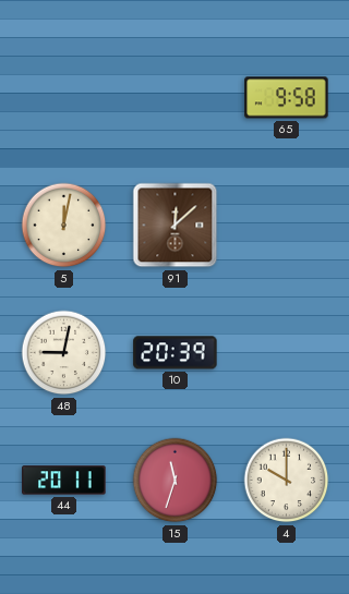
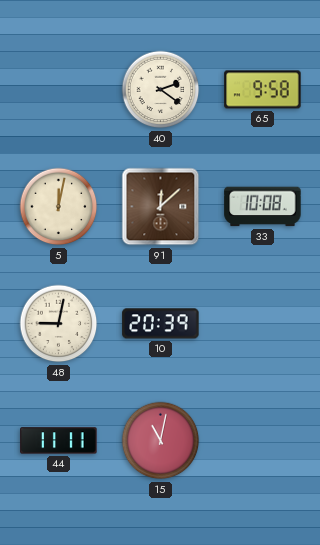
40: none -> 2:21
33: none -> 10:08
44: 20:11 -> 11:11
15: 11:33 -> 11:02
4: 10:00 -> none
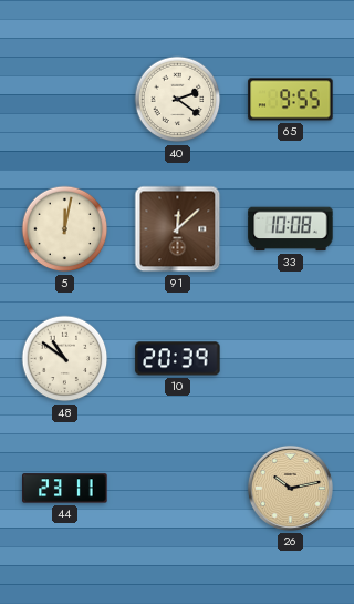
65: 9:58 -> 9:55
48: 9:02 -> 10:51
44: 11:11 -> 23:11
15: 11:02 -> none
26: none -> 10:13
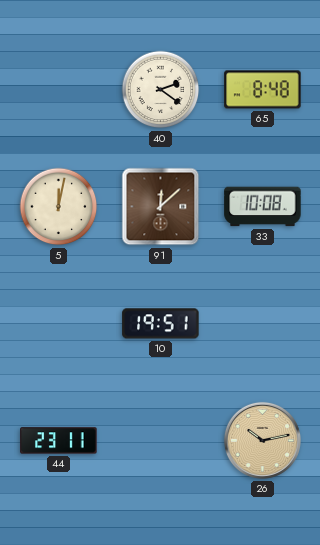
65: 9:55 -> 8:48
48: 10:51 -> none
10: 20:39 -> 19:51
